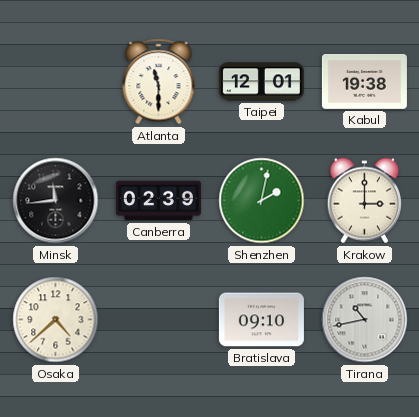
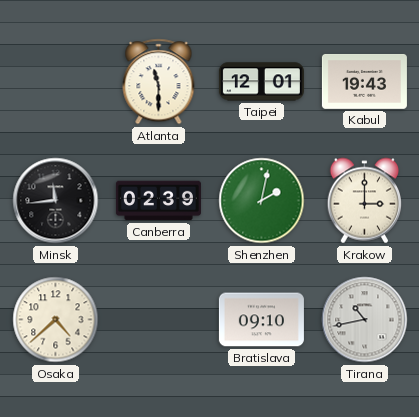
Kabul: 19:38 -> 19:43
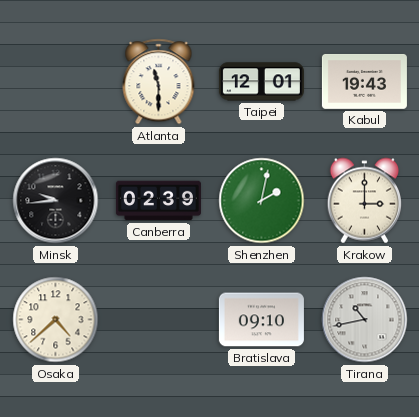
Minsk: 11:44 -> 9:44
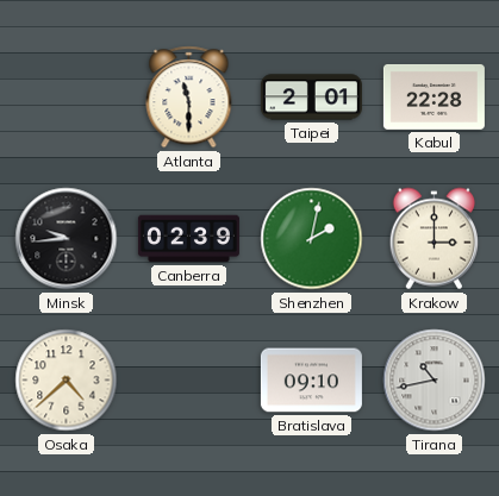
Taipei: 12:01 -> 2:01
Kabul: 19:43 -> 22:28
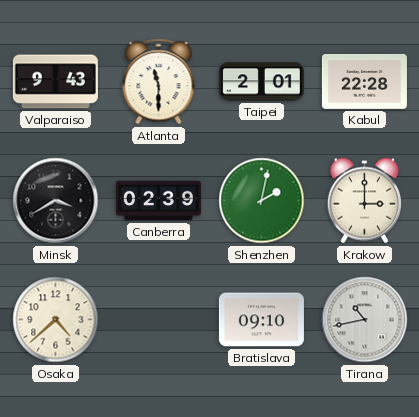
Valparaiso: none -> 9:43
Minsk: 9:44 -> 3:40
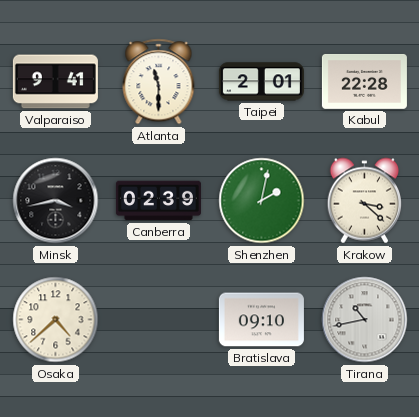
Valparaiso: 9:43 -> 9:41
Minsk: 3:40 -> 3:43
Krakow: 3:00 -> 3:22
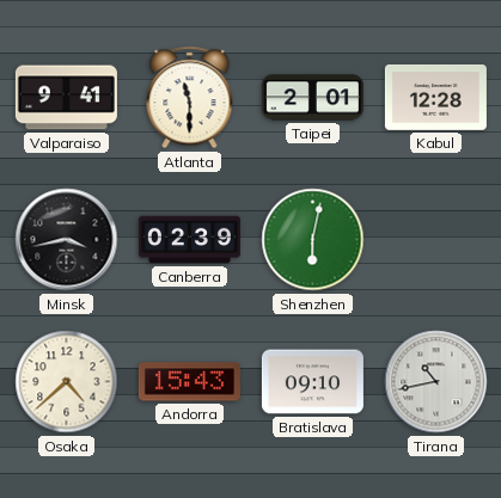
Kabul: 22:28 -> 12:28
Shenzhen: 2:02 -> 6:02
Krakow: 3:22 -> none
Andorra: none -> 15:43
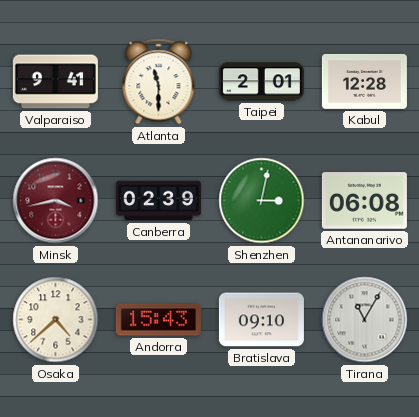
Minsk dial: black -> burgundy
Shenzhen: 6:02 -> 3:02
Antananarivo: none -> 06:08
Tirana: 10:43 -> 11:05
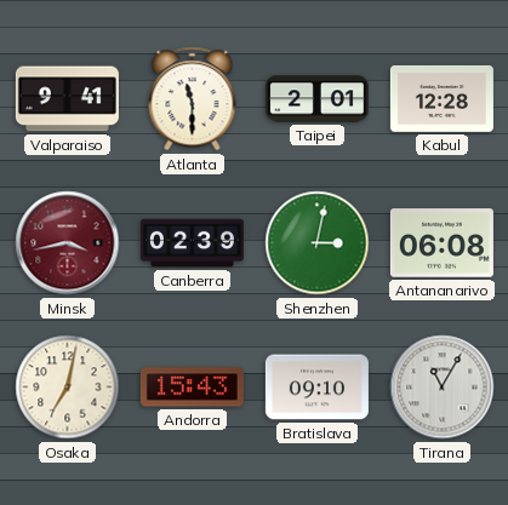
Osaka: 4:38 -> 7:02
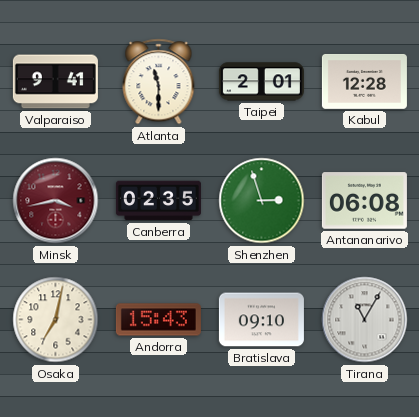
Canberra: 02:39 -> 02:35
Shenzhen: 3:02 -> 2:57
